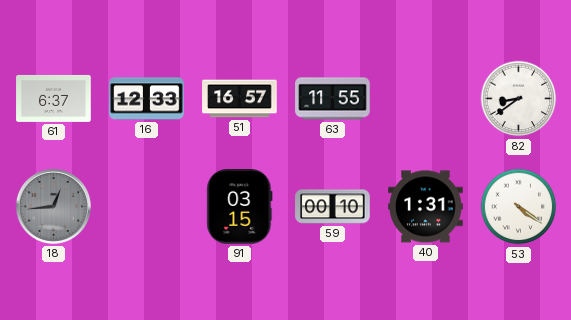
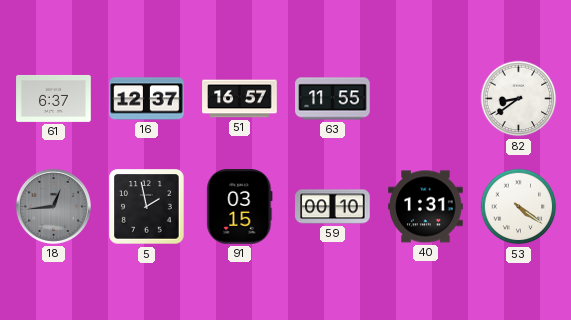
16: 12:33 -> 12:37
5: none -> 1:58
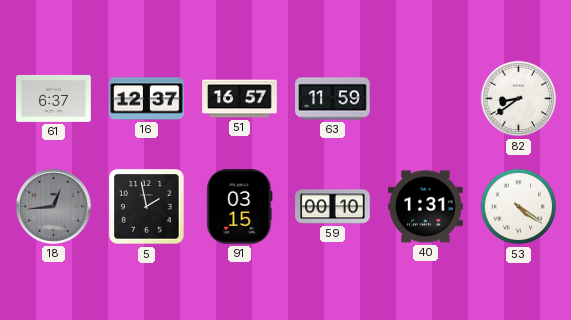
63: 11:55 -> 11:59
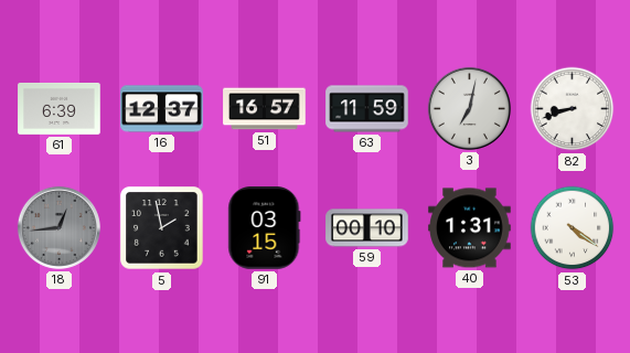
61: 6:37 -> 6:39
3: none -> 7:02
82: 8:39 -> 8:42
